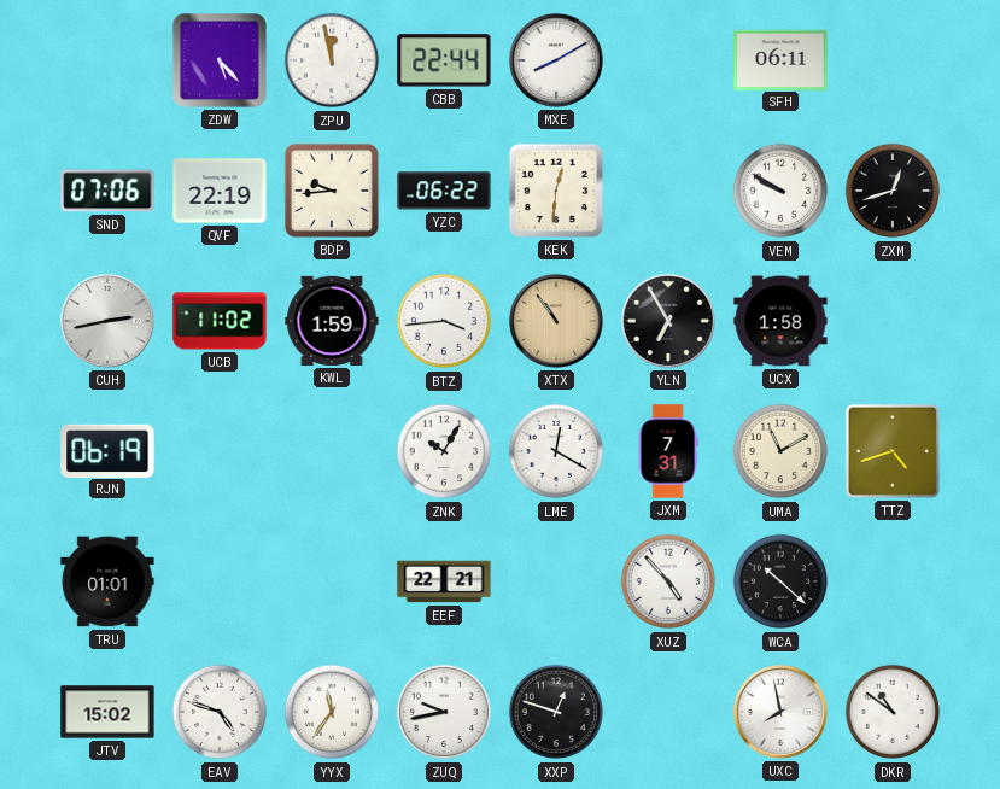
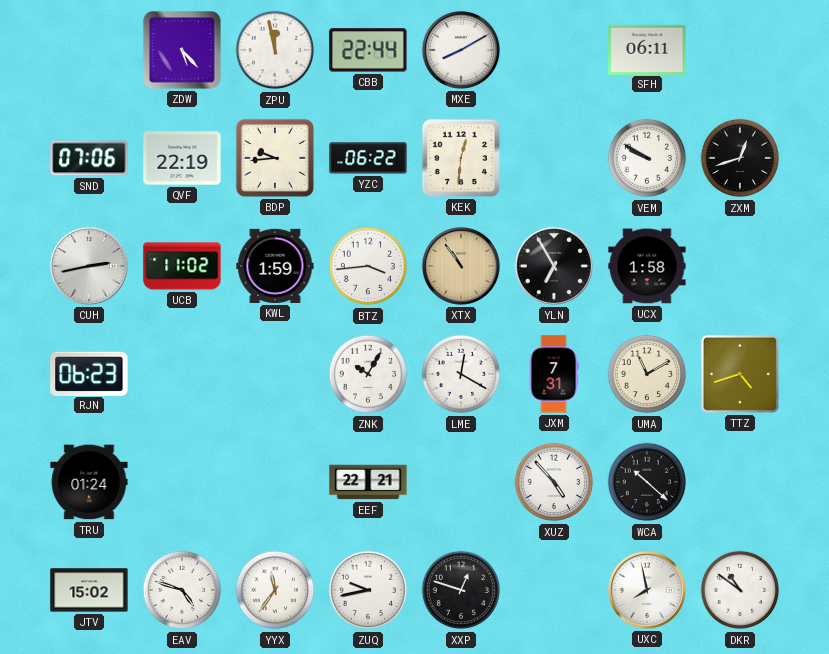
RJN: 06:19 -> 06:23
TRU: 01:01 -> 01:24
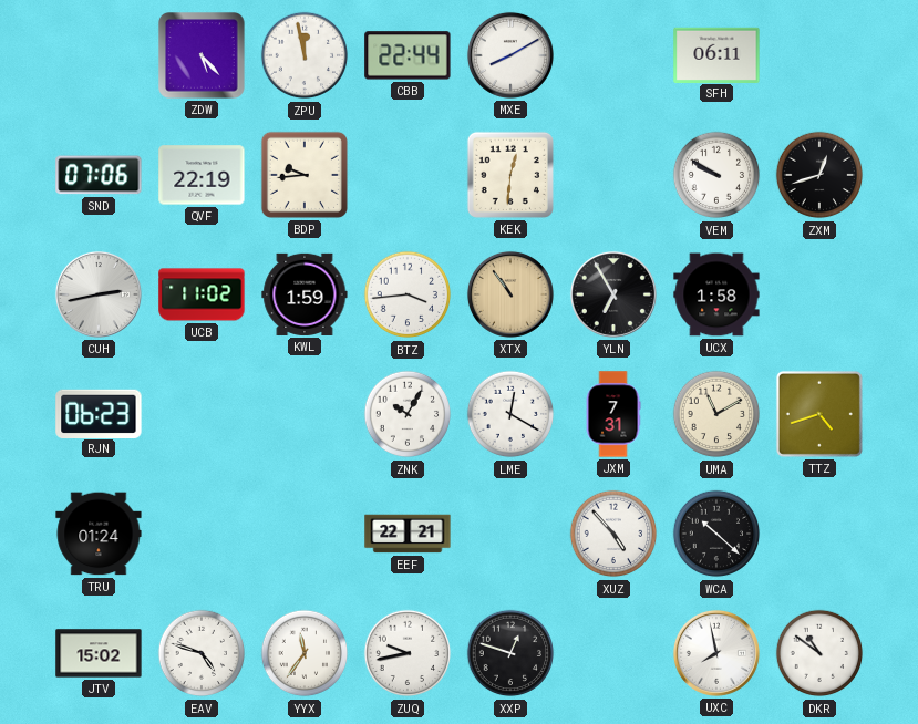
YZC: 06:22 -> none
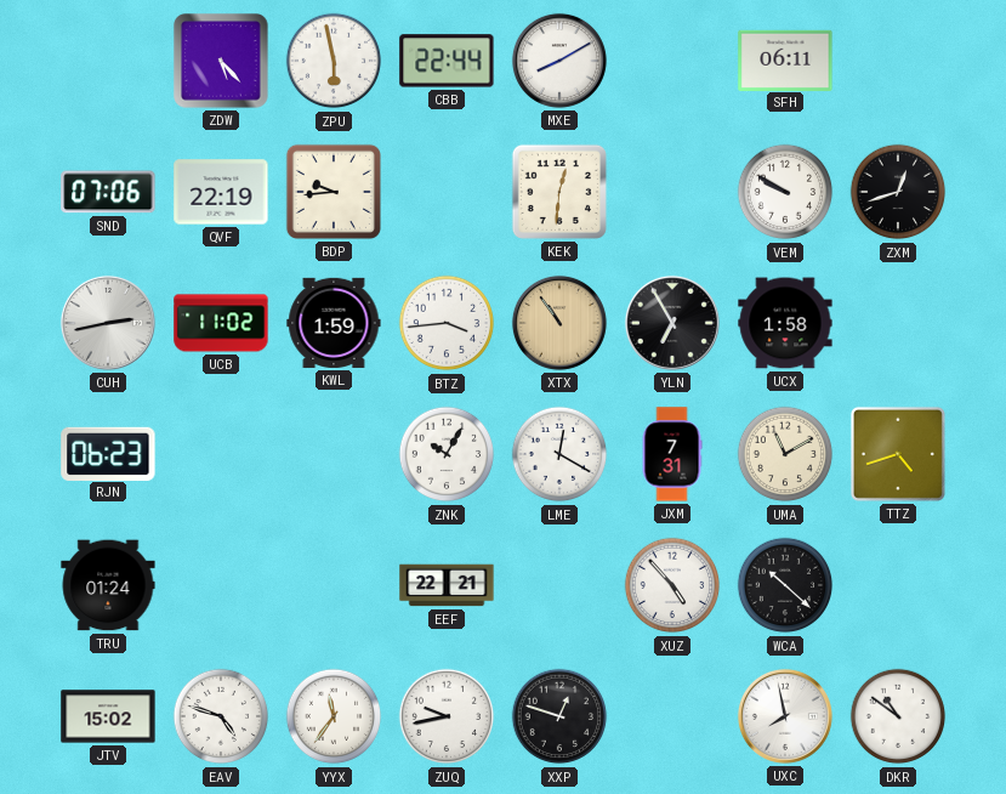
ZPU: 11:58 -> 5:58
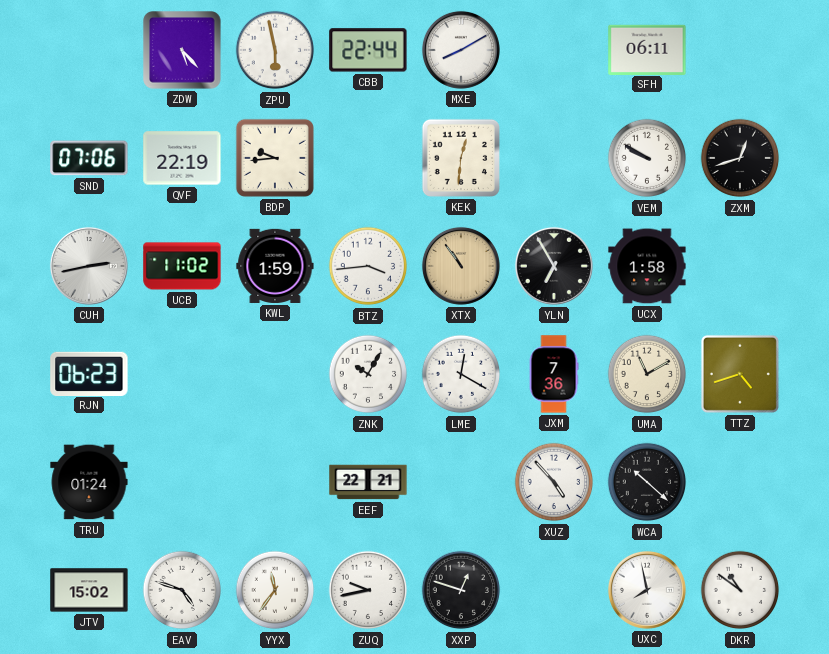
JXM: 7:31 -> 7:36
